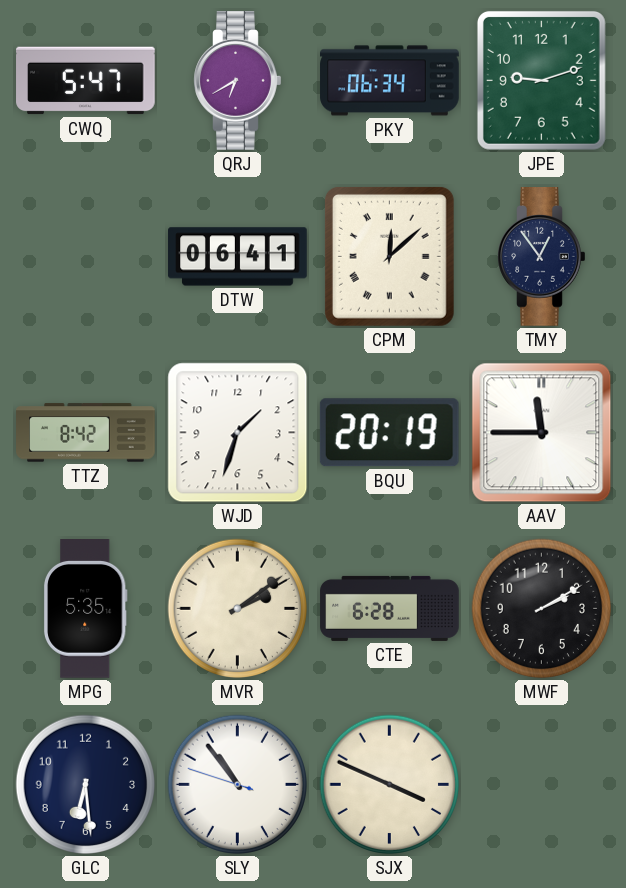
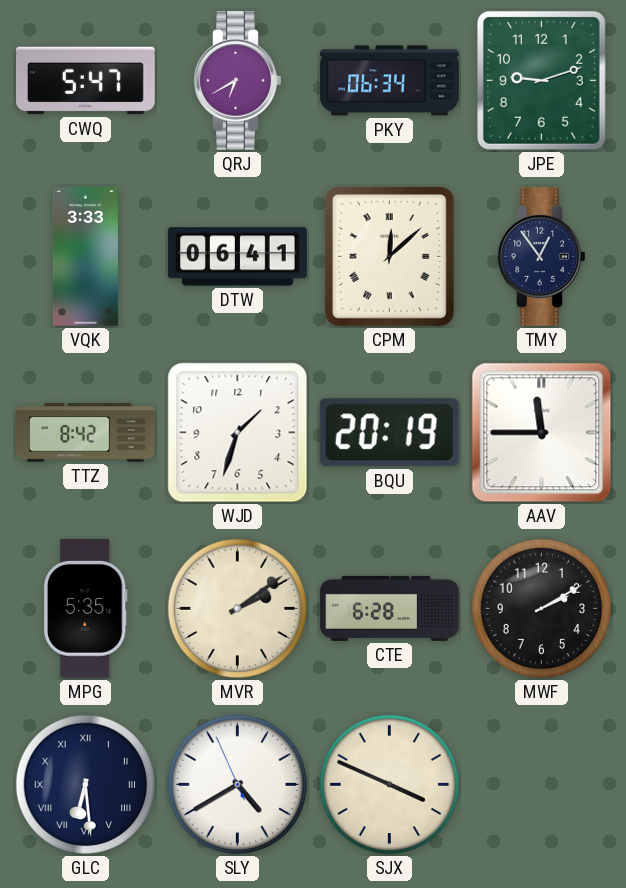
VQK: none -> 3:33
GLC numerals: Arabic -> Roman
SLY: 10:53 -> 4:39
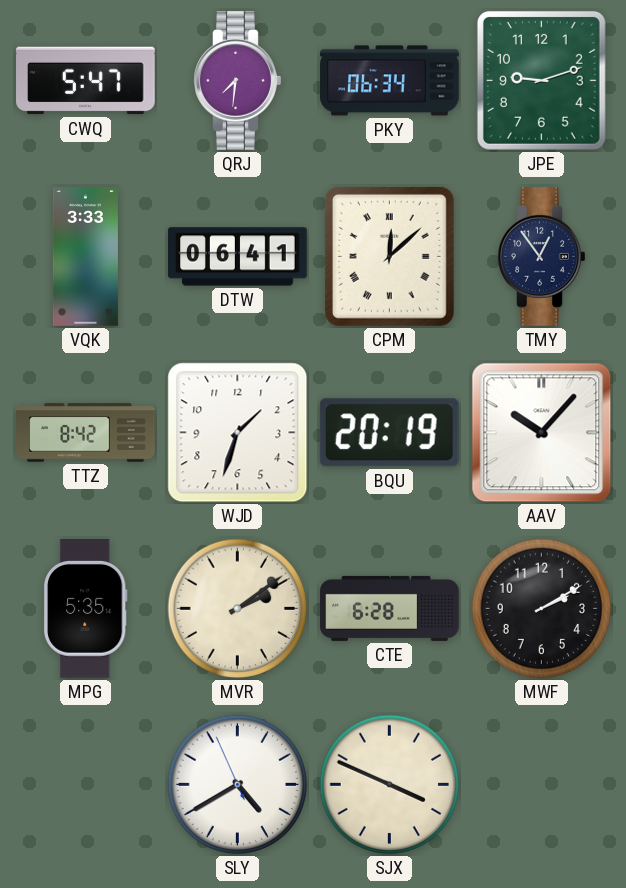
QRJ: 6:40 -> 7:31
AAV: 11:45 -> 10:07
GLC: 6:29 -> none
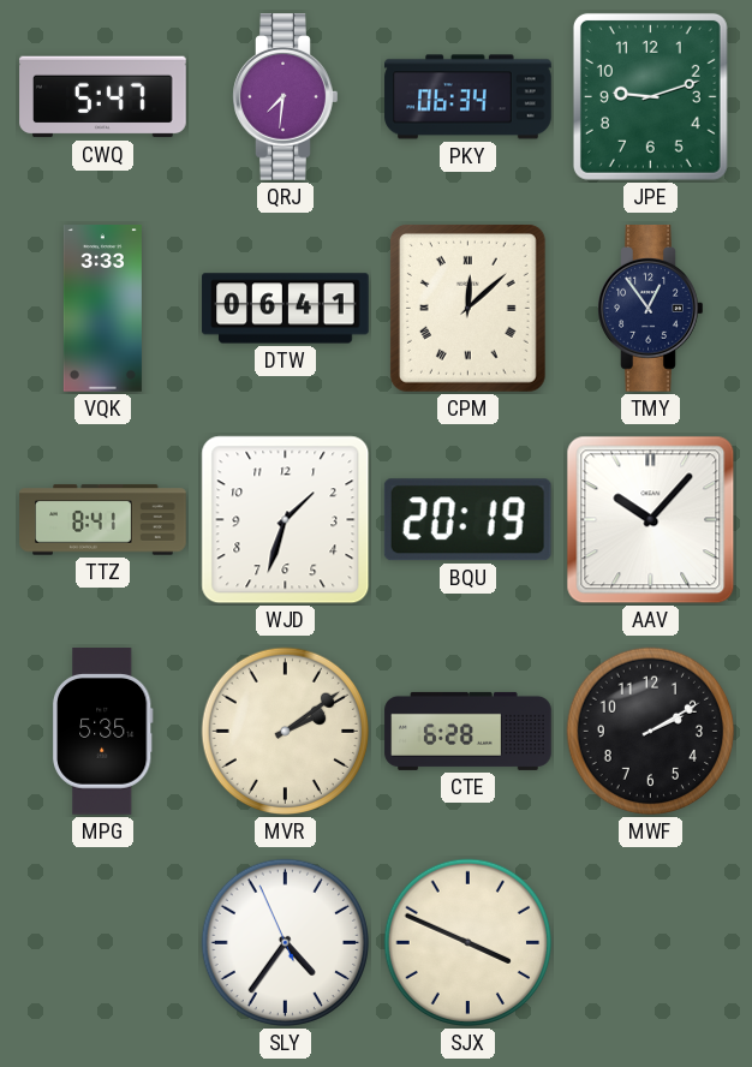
TTZ: 8:42 -> 8:41
SLY: 4:39 -> 4:35
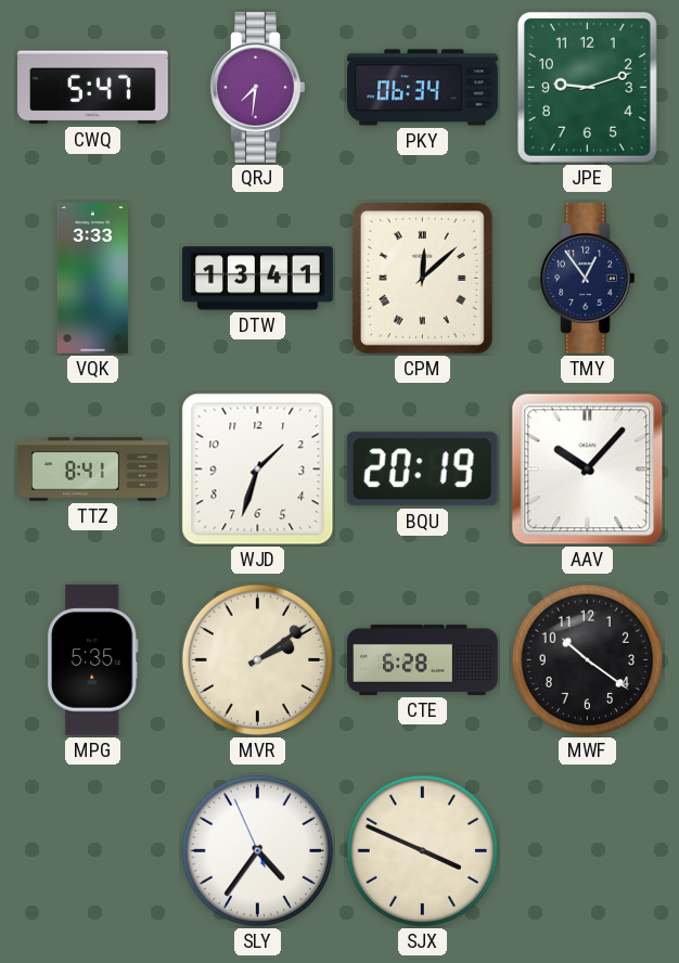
DTW: 06:41 -> 13:41
MWF: 2:10 -> 10:21
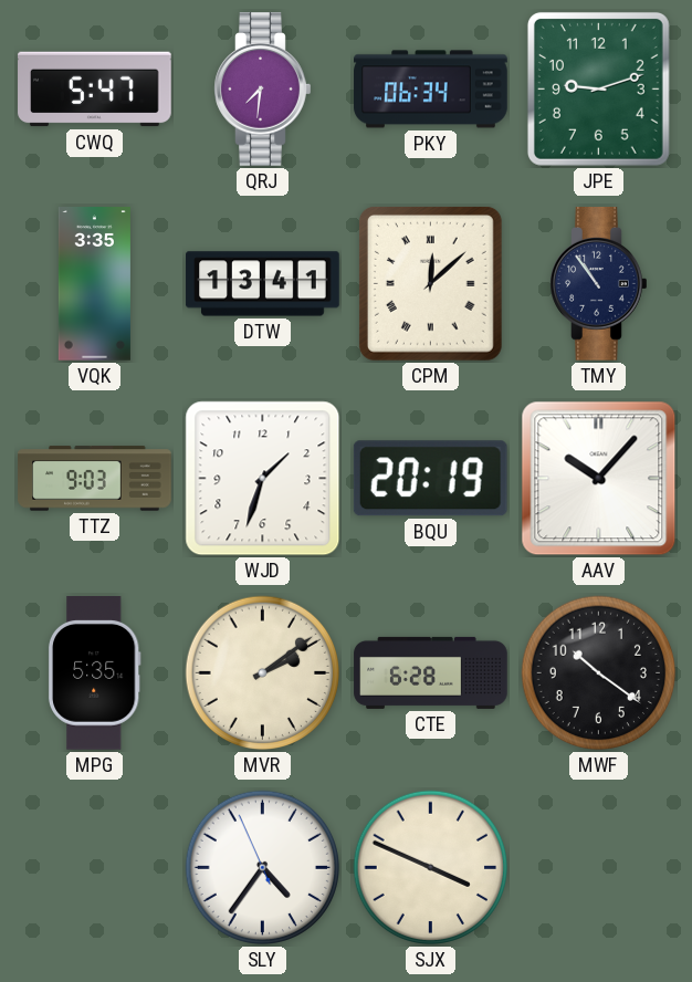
VQK: 3:33 -> 3:35
TMY: 12:54 -> 10:54
TTZ: 8:41 -> 9:03
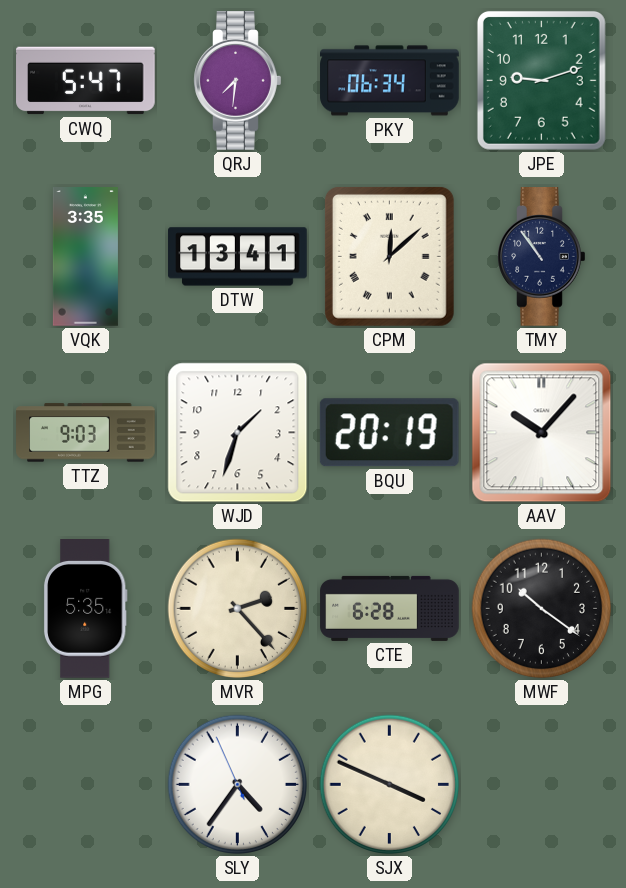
MVR: 2:09 -> 2:23
